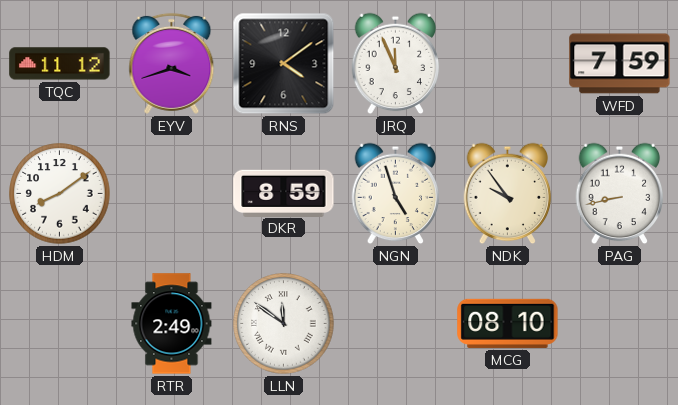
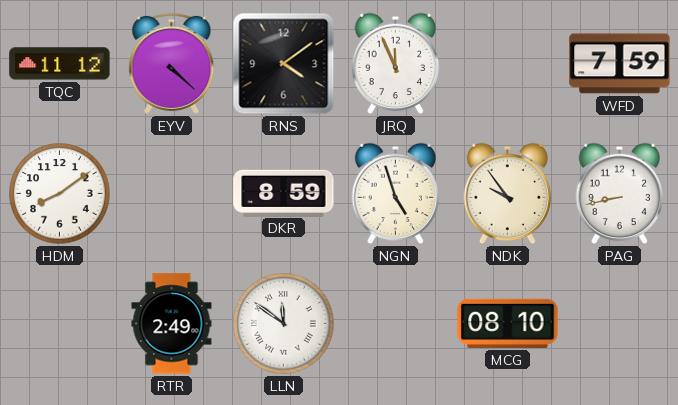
EYV: 3:42 -> 4:22
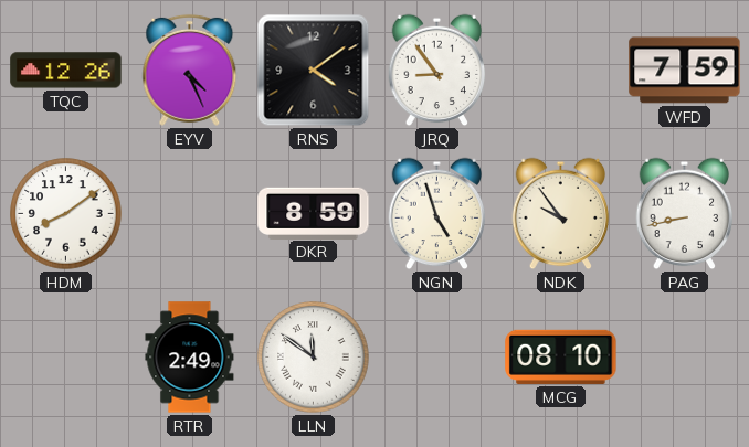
TQC: 11:12 -> 12:26
EYV: 4:22 -> 4:26
JRQ: 11:56 -> 8:54
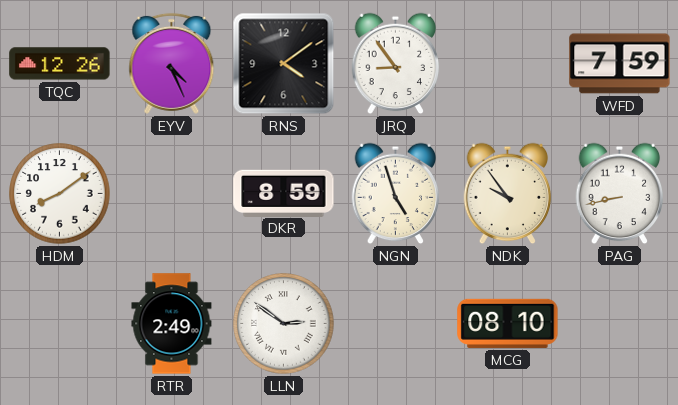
LLN: 11:51 -> 2:51
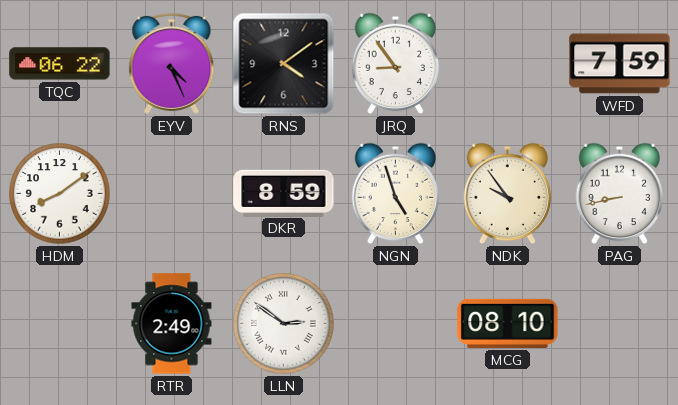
TQC: 12:26 -> 06:22
